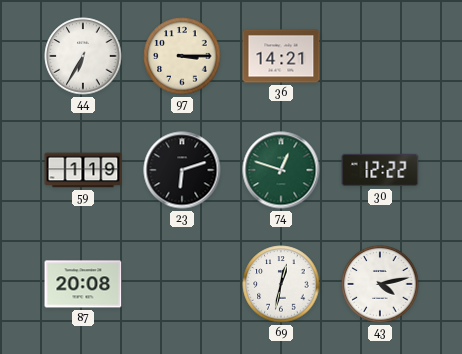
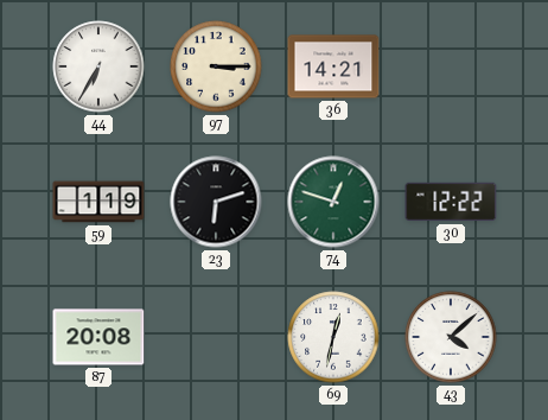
43: 4:13 -> 4:08
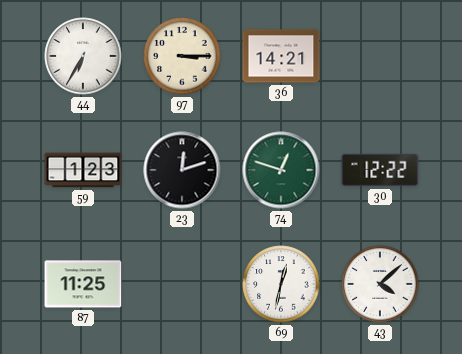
59: 1:19 -> 1:23
23: 6:12 -> 12:12
87: 20:08 -> 11:25
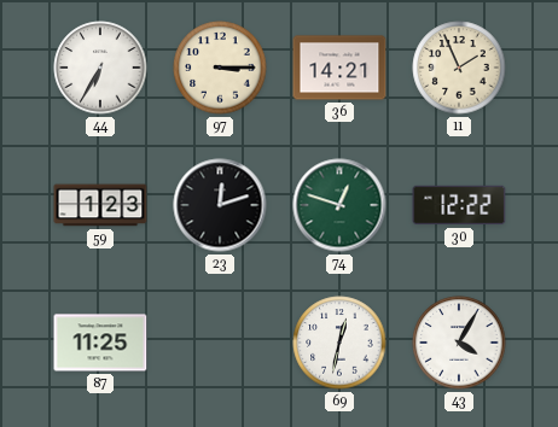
11: none -> 1:56
43: 4:08 -> 4:05
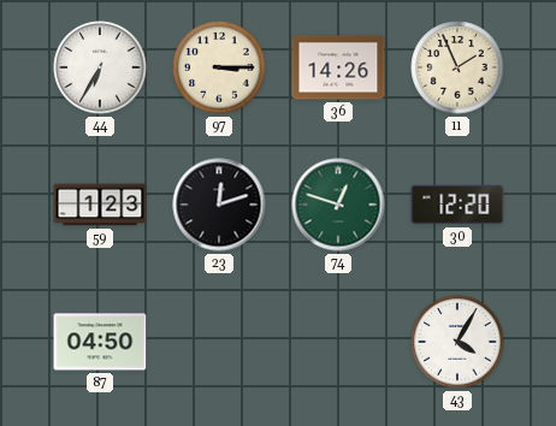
36: 14:21 -> 14:26
30: 12:22 -> 12:20
87: 11:25 -> 04:50
69: 12:32 -> none
